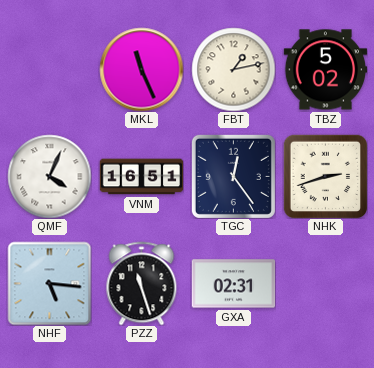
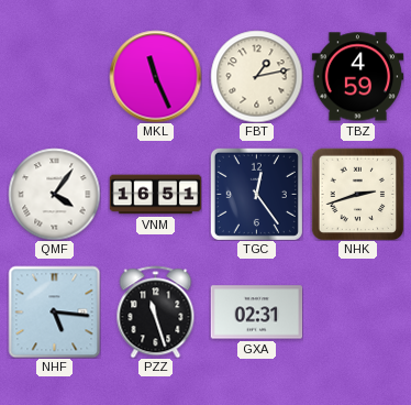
TBZ: 5:02 -> 4:59
QMF: 4:04 -> 4:06
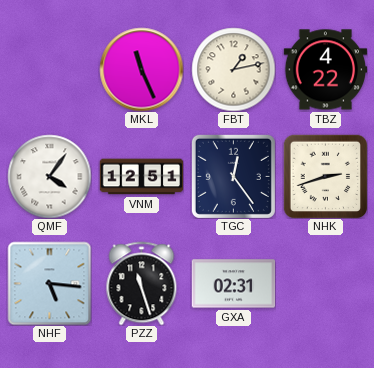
TBZ: 4:59 -> 4:22
VNM: 16:51 -> 12:51
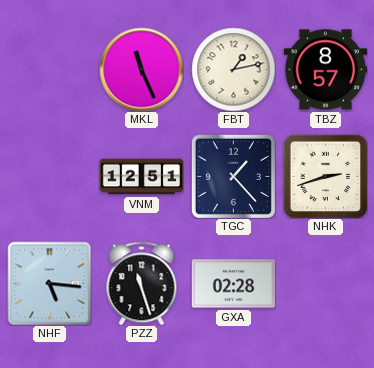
TBZ: 4:22 -> 8:57
QMF: 4:06 -> none
TGC: 12:24 -> 1:23
GXA: 02:31 -> 02:28
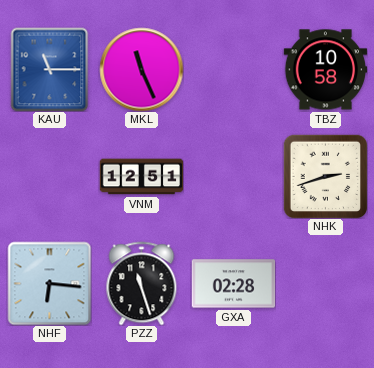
KAU: none -> 11:15
FBT: 1:13 -> none
TBZ: 8:57 -> 10:58
TGC: 1:23 -> none
NHF: 5:16 -> 6:16
